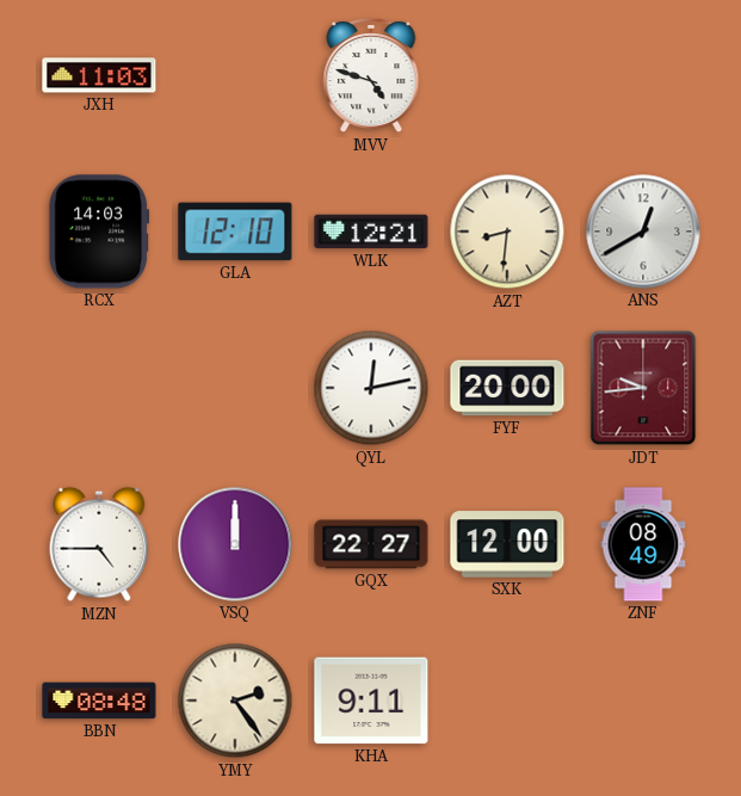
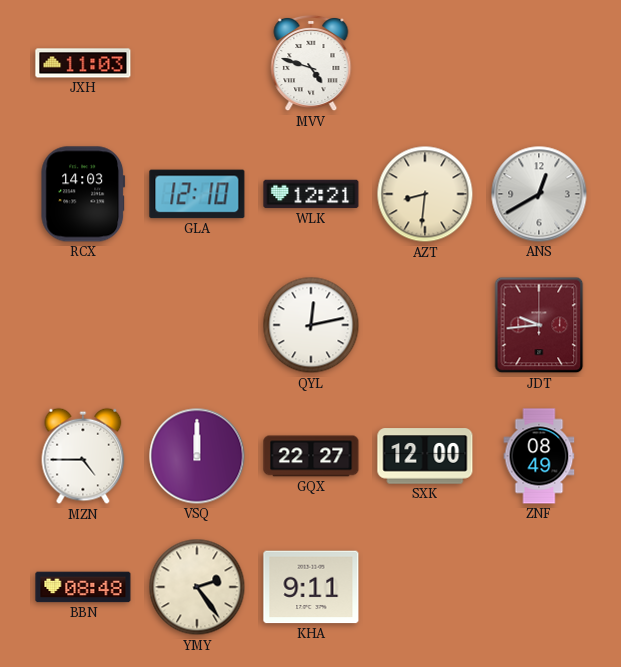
FYF: 20:00 -> none
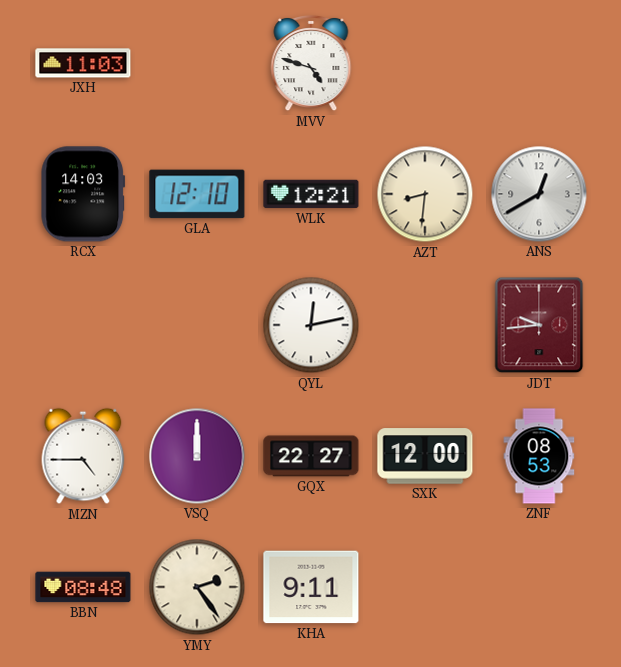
ZNF: 08:49 -> 08:53
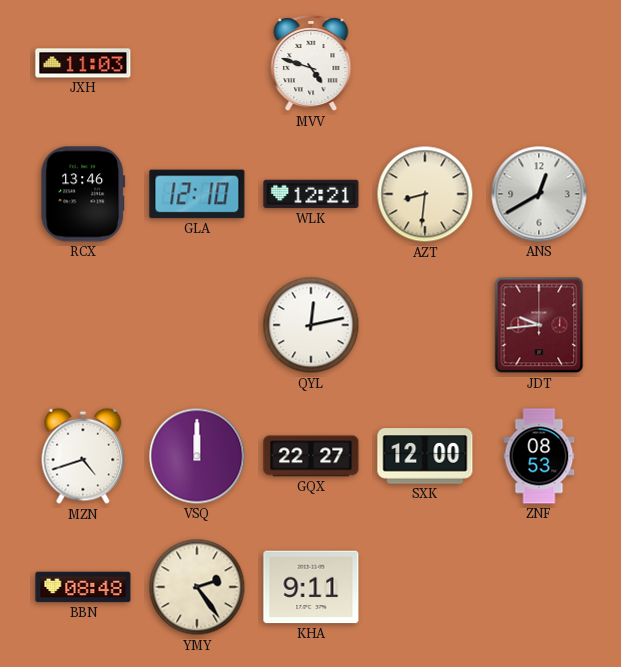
RCX: 14:03 -> 13:46
MZN: 4:45 -> 4:42
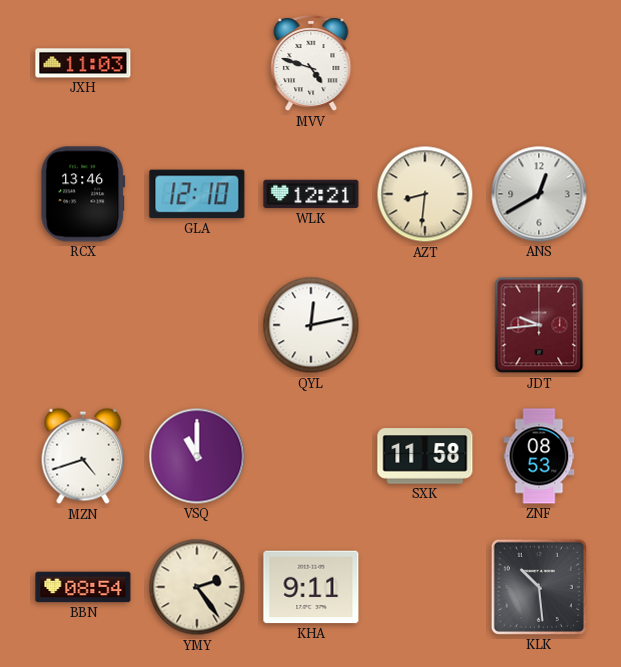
VSQ: 12:00 -> 11:00
GQX: 22:27 -> none
SXK: 12:00 -> 11:58
BBN: 08:48 -> 08:54
KLK: none -> 10:29
